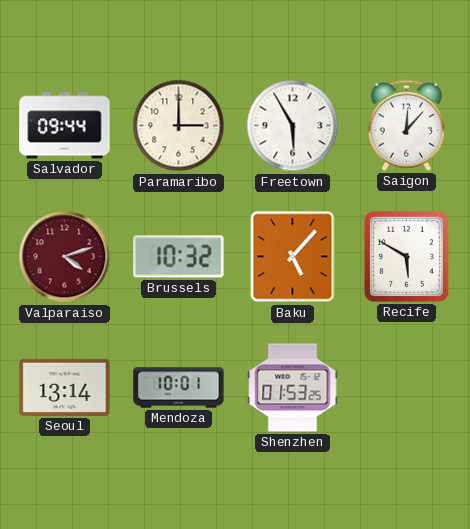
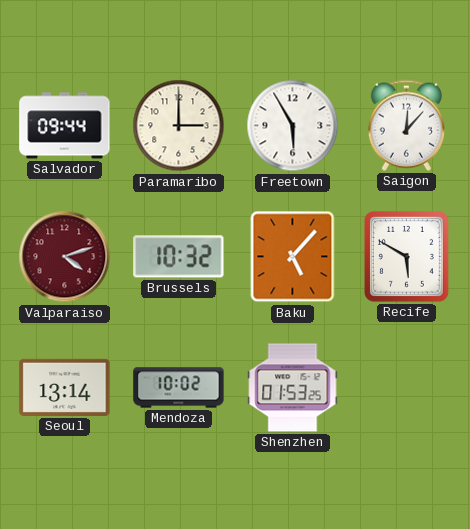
Mendoza: 10:01 -> 10:02
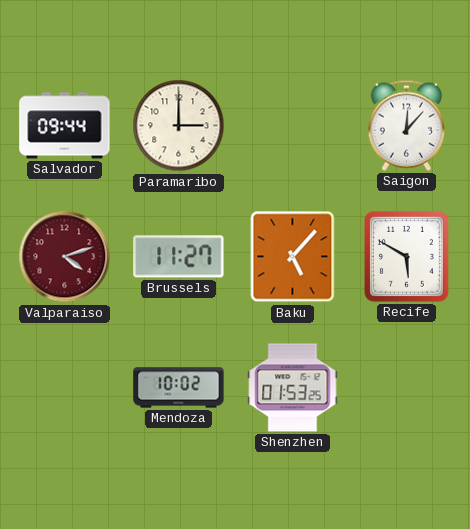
Freetown: 5:55 -> none
Brussels: 10:32 -> 11:27
Seoul: 13:14 -> none
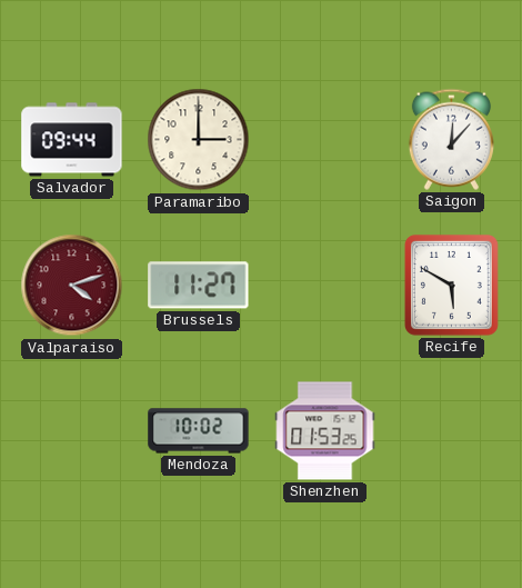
Baku: 5:07 -> none
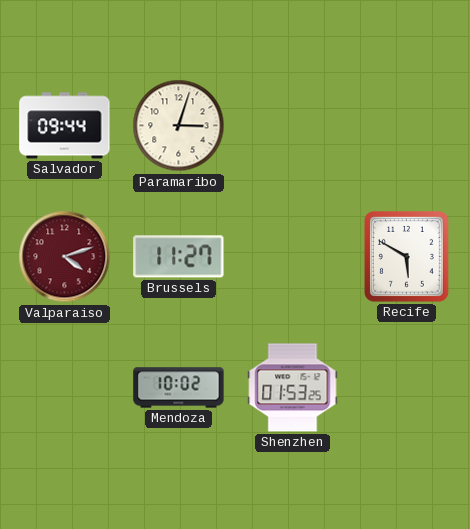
Paramaribo: 3:00 -> 3:03
Saigon: 12:07 -> none
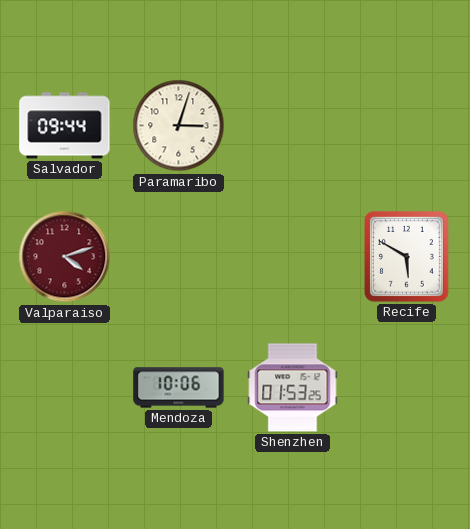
Brussels: 11:27 -> none
Mendoza: 10:02 -> 10:06
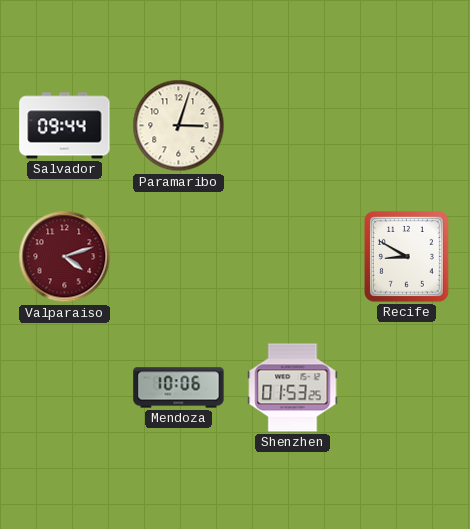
Recife: 5:50 -> 8:50
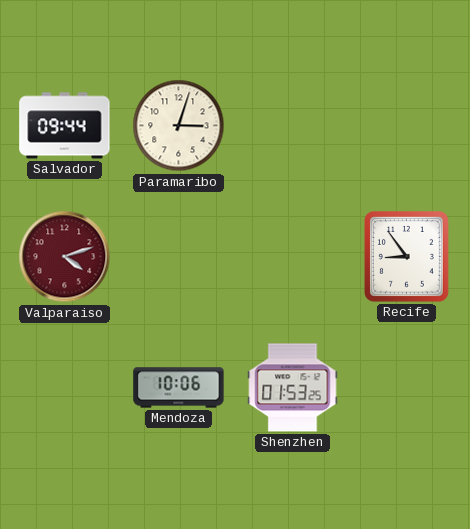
Recife: 8:50 -> 8:54
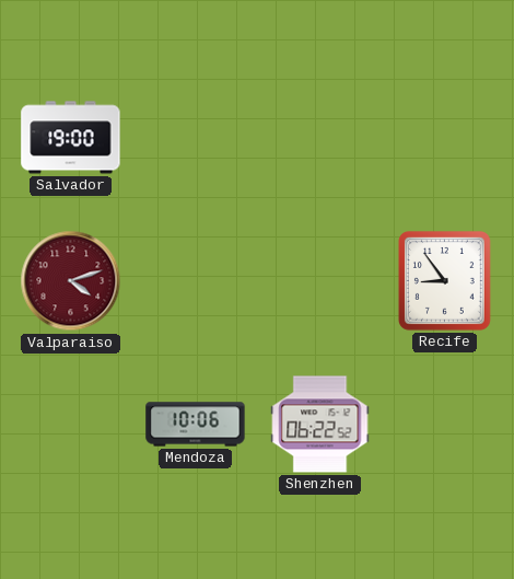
Salvador: 09:44 -> 19:00
Paramaribo: 3:03 -> none
Shenzhen: 01:53 -> 06:22
